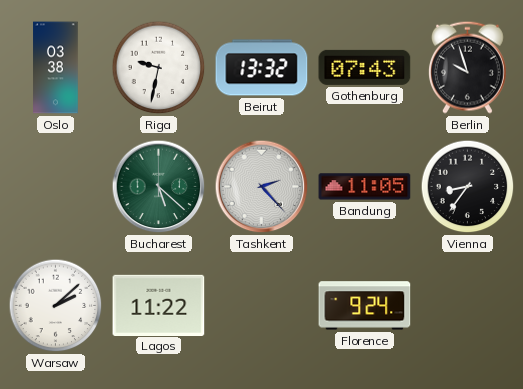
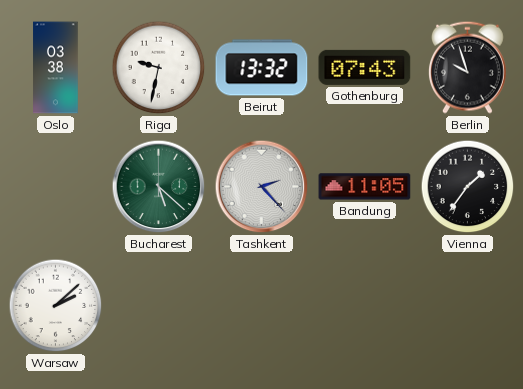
Vienna: 8:36 -> 1:36
Lagos: 11:22 -> none
Florence: 9:24 -> none
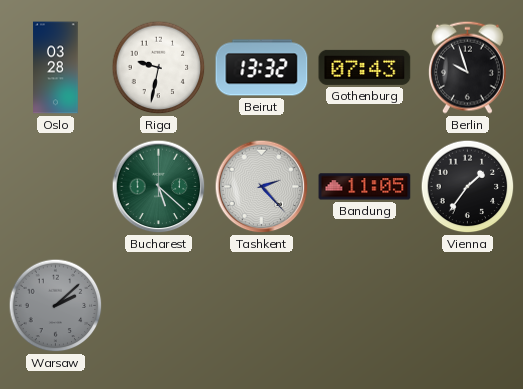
Oslo: 03:38 -> 03:28
Warsaw dial: white -> grey
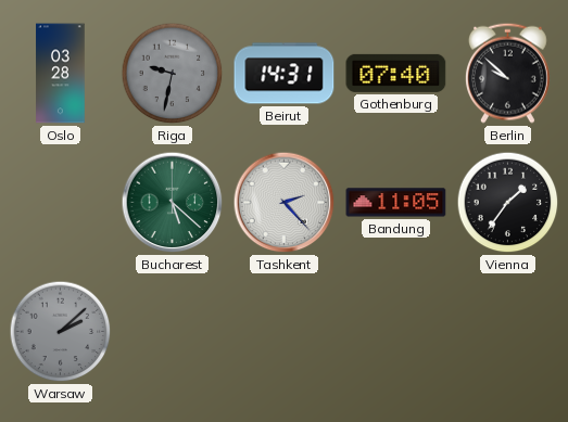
Riga dial: white -> grey
Beirut: 13:32 -> 14:31
Gothenburg: 07:43 -> 07:40
Berlin: 9:57 -> 9:52
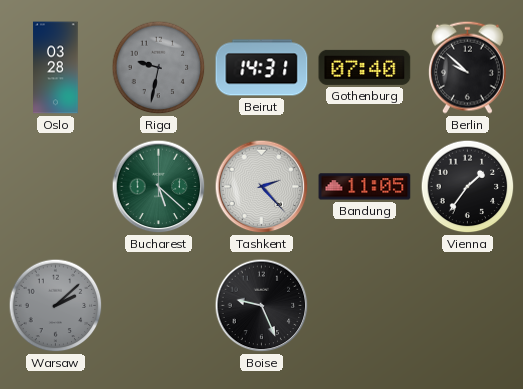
Boise: none -> 9:26
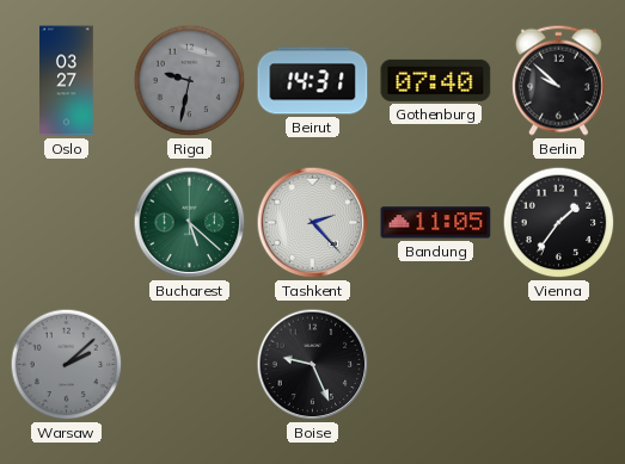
Oslo: 03:28 -> 03:27
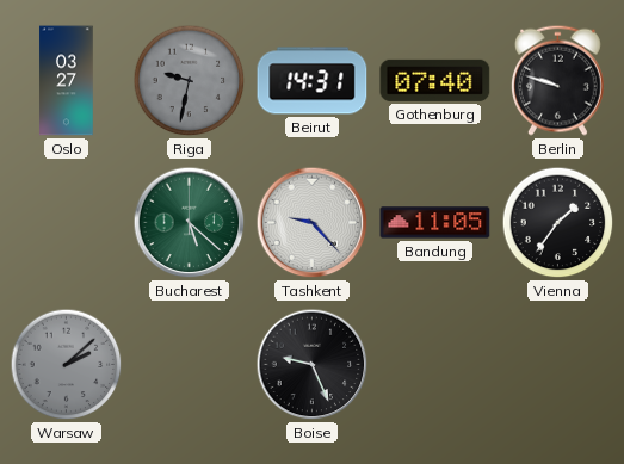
Berlin: 9:52 -> 9:48
Tashkent: 2:23 -> 9:23
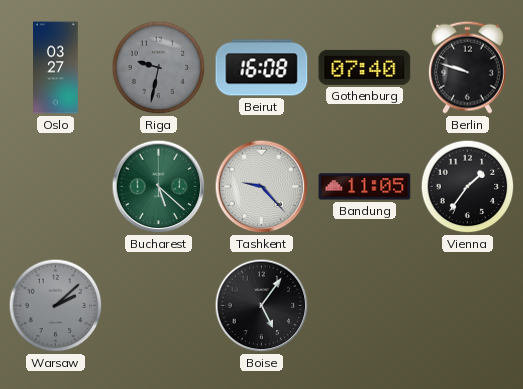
Beirut: 14:31 -> 16:08
Boise: 9:26 -> 5:06
